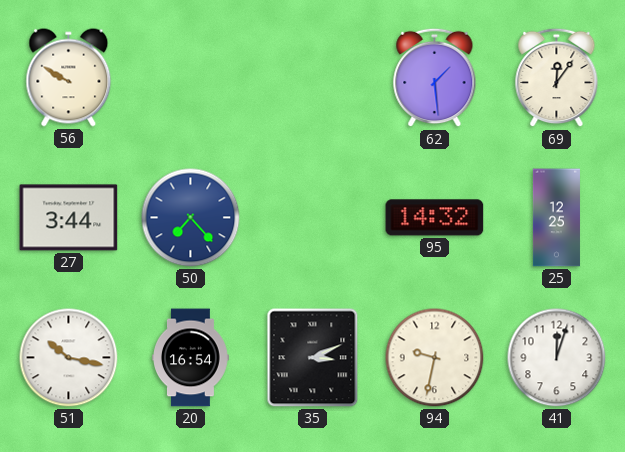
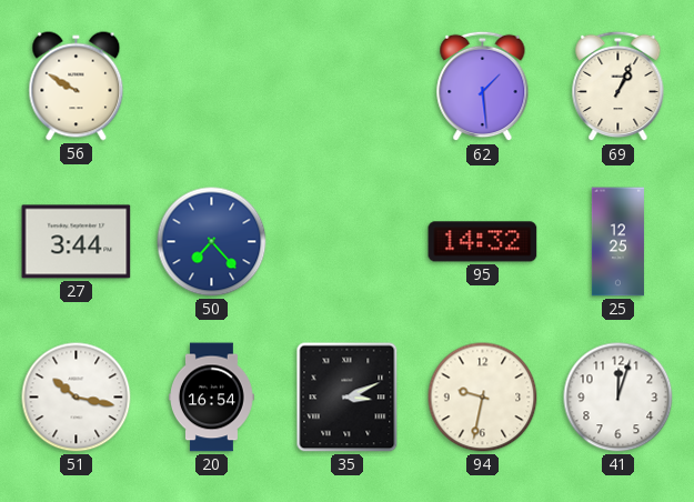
69: 12:06 -> 1:04
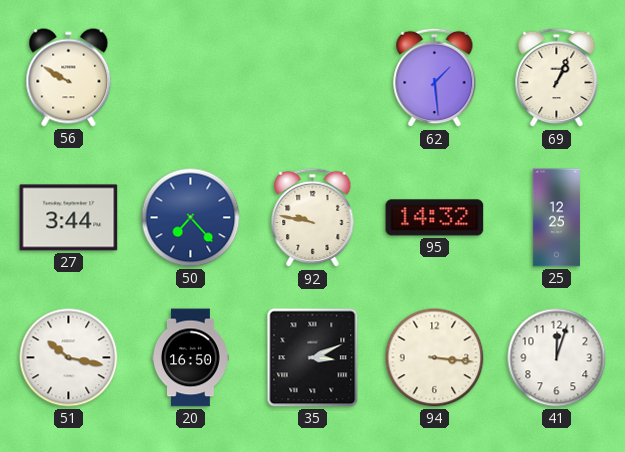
92: none -> 9:47
20: 16:54 -> 16:50
94: 9:32 -> 3:16
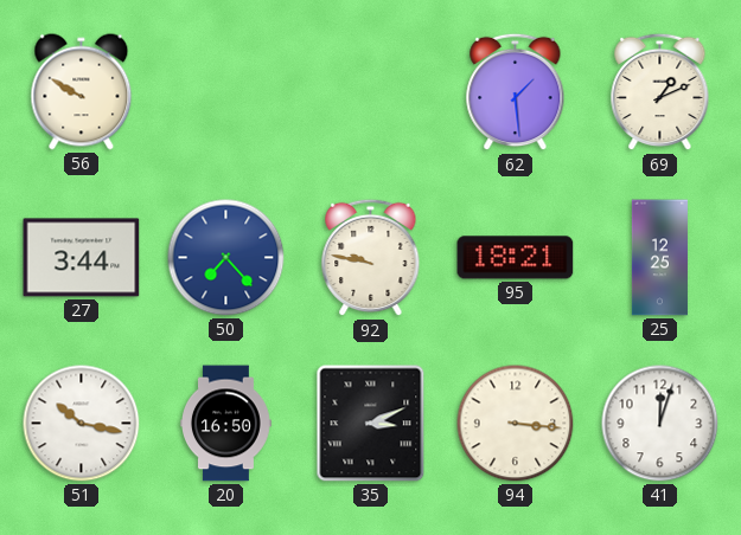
69: 1:04 -> 1:11
95: 14:32 -> 18:21
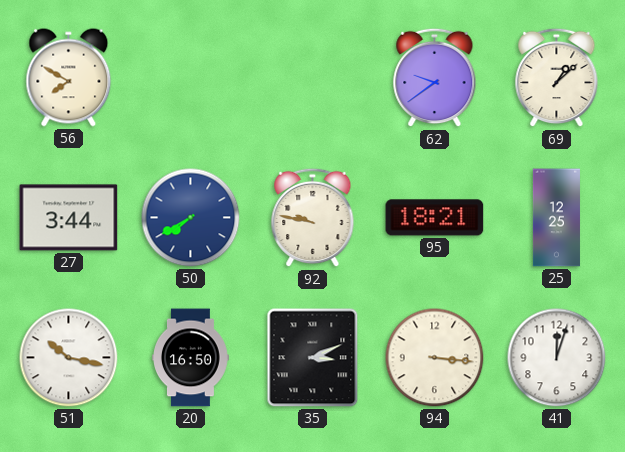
56: 9:50 -> 7:50
62: 1:29 -> 9:39
69: 1:11 -> 1:08
50: 7:23 -> 7:40
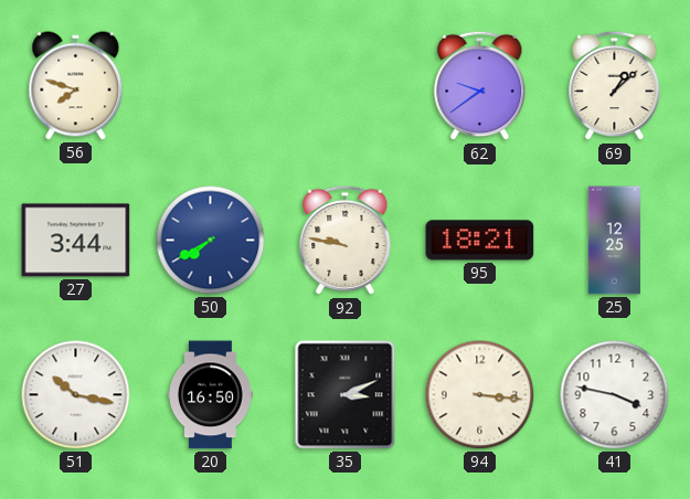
56: 7:50 -> 7:48
41: 12:03 -> 3:47
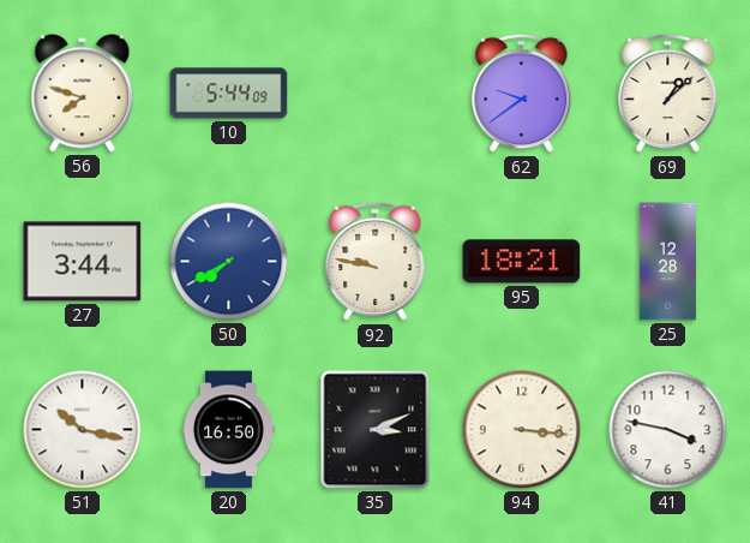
10: none -> 5:44
25: 12:25 -> 12:28
